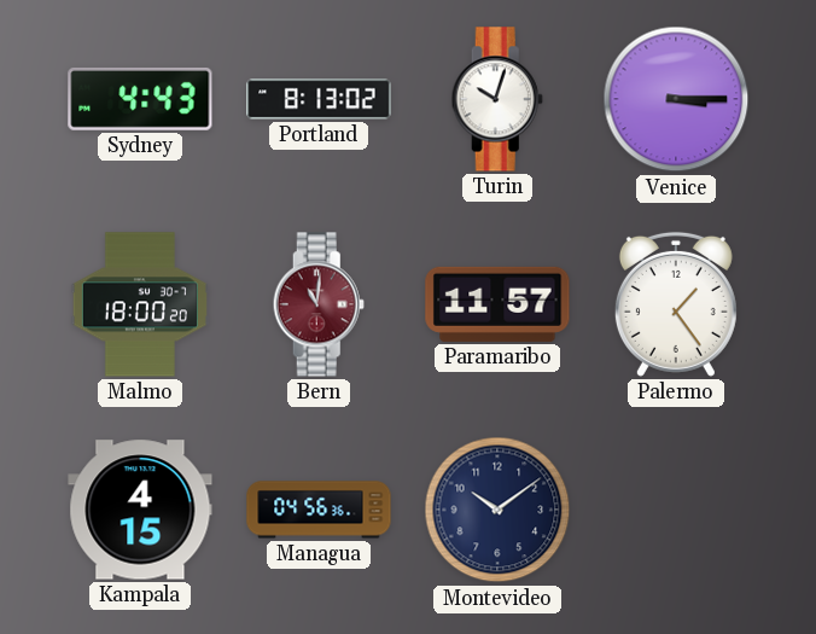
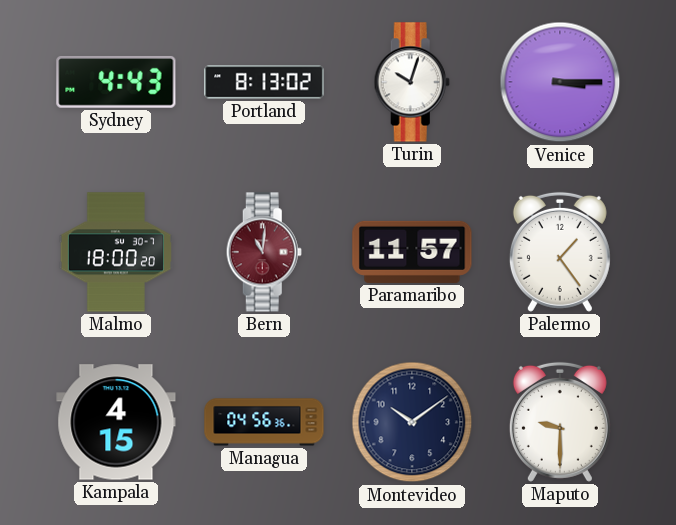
Maputo: none -> 9:30
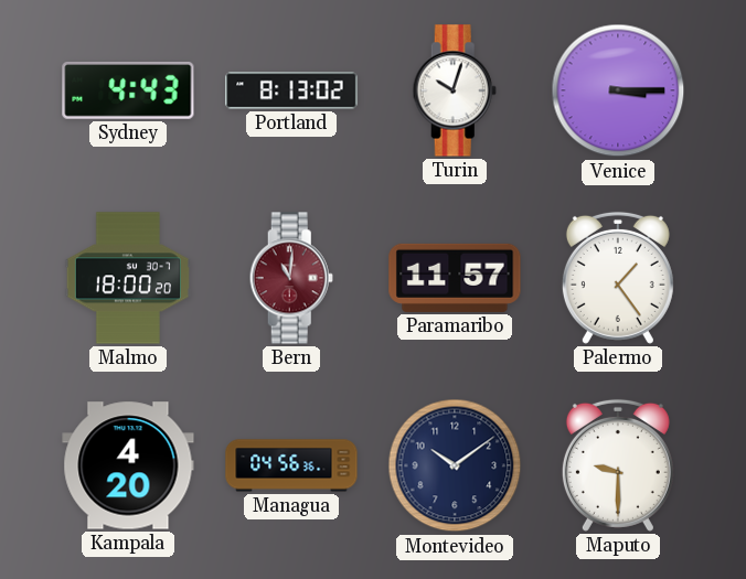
Kampala: 4:15 -> 4:20
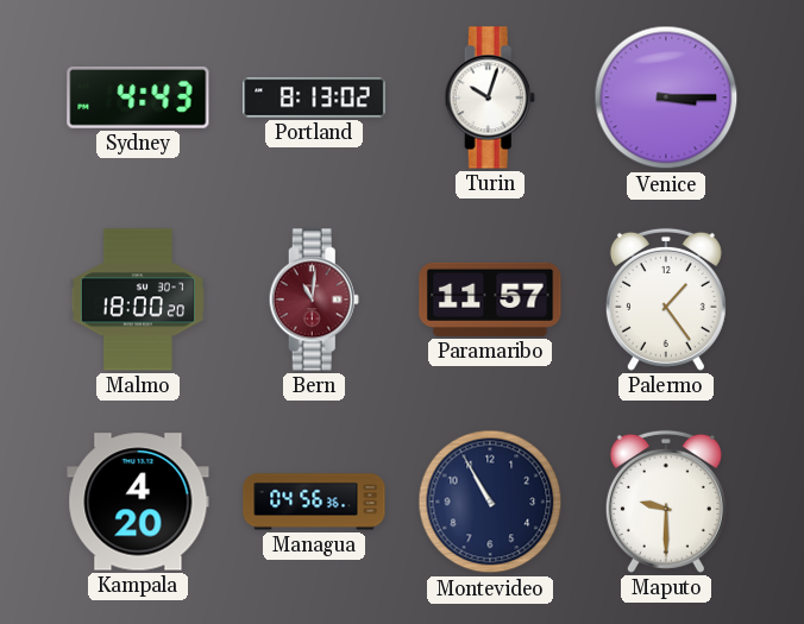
Montevideo: 10:09 -> 10:55
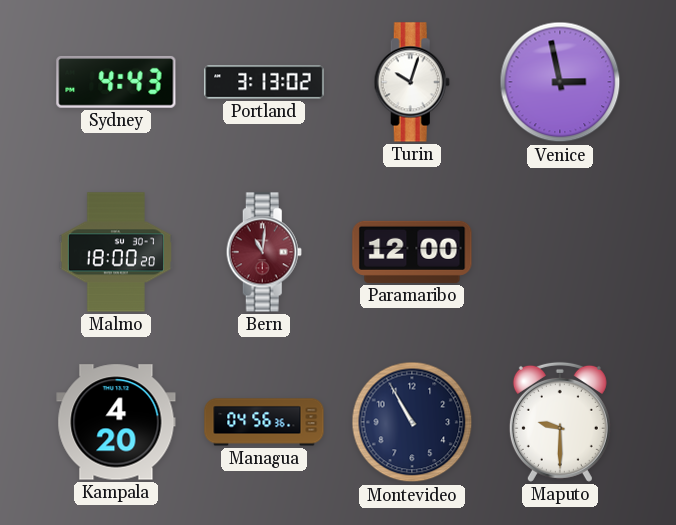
Portland: 8:13 -> 3:13
Venice: 3:15 -> 2:58
Paramaribo: 11:57 -> 12:00
Palermo: 1:24 -> none
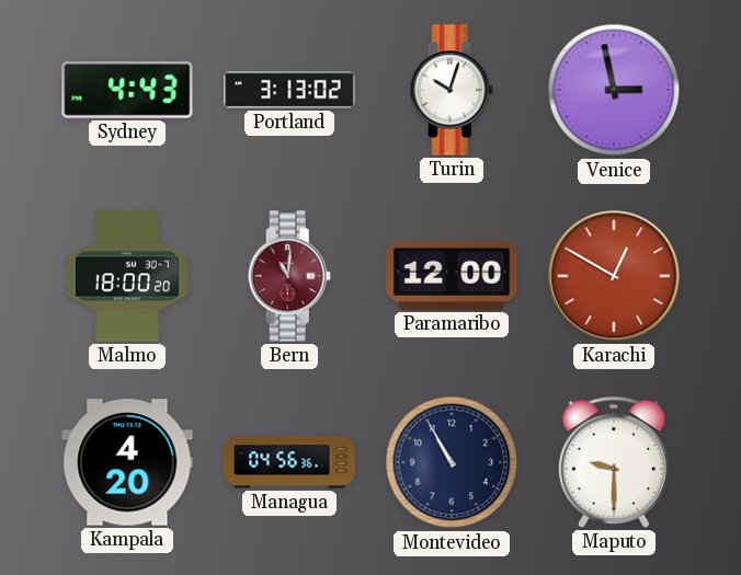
Karachi: none -> 12:50
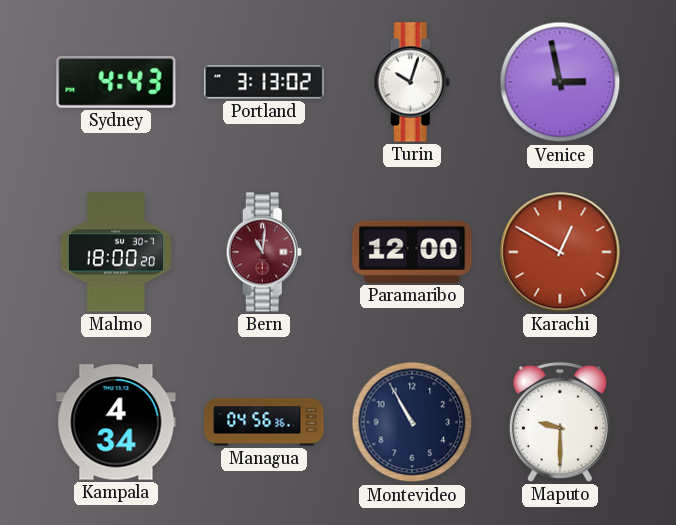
Kampala: 4:20 -> 4:34
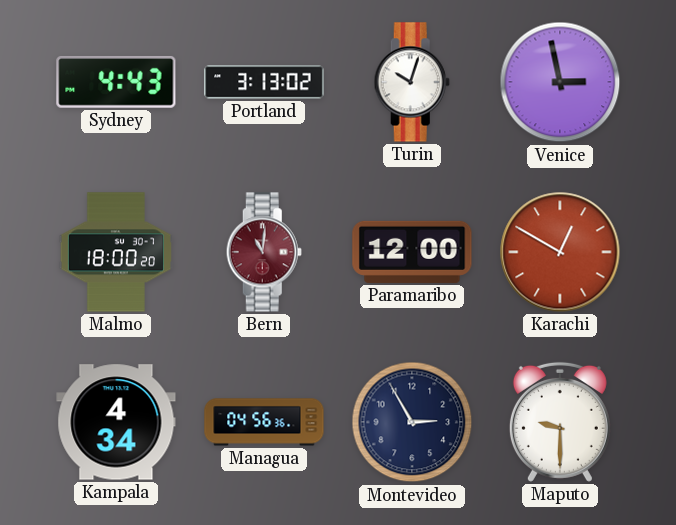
Montevideo: 10:55 -> 2:55
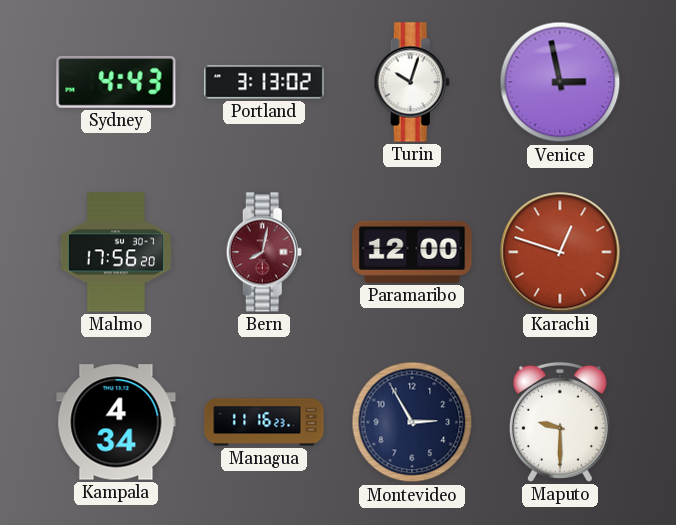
Malmo: 18:00 -> 17:56
Bern: 11:01 -> 8:02
Karachi: 12:50 -> 12:48
Managua: 04:56 -> 11:16
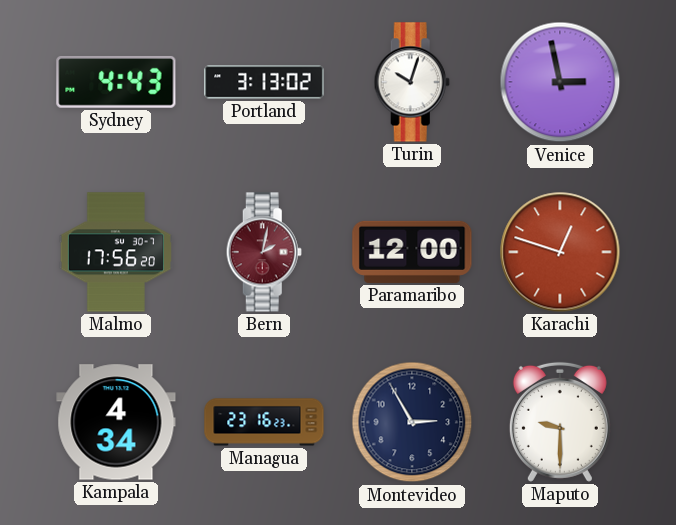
Bern: 8:02 -> 2:02
Managua: 11:16 -> 23:16
